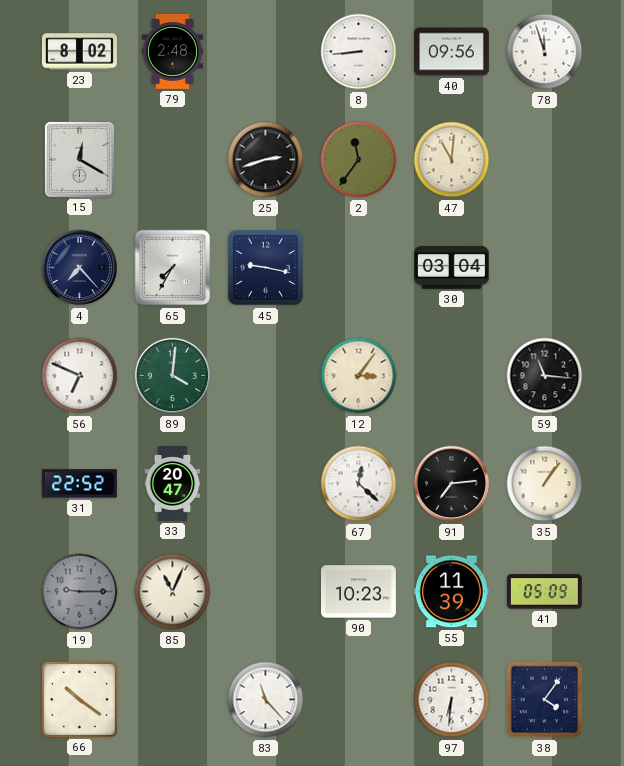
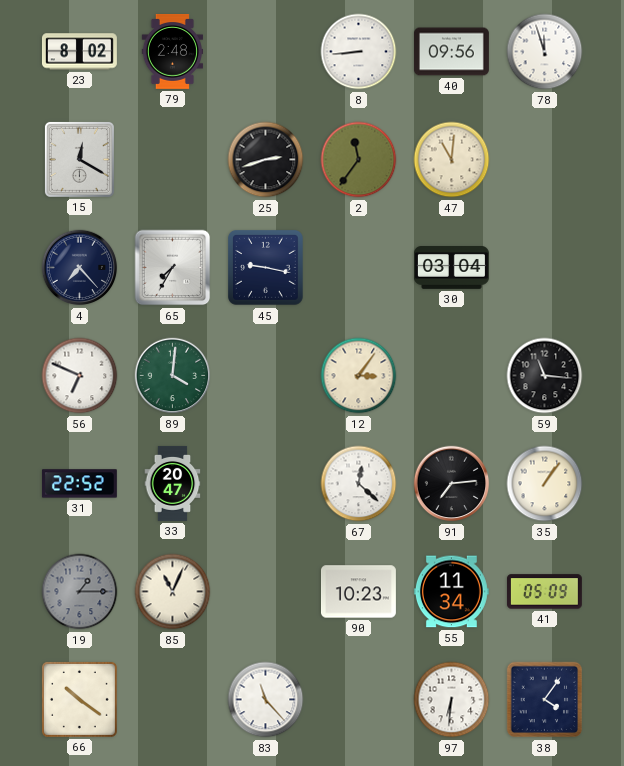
19: 9:15 -> 1:15
55: 11:39 -> 11:34
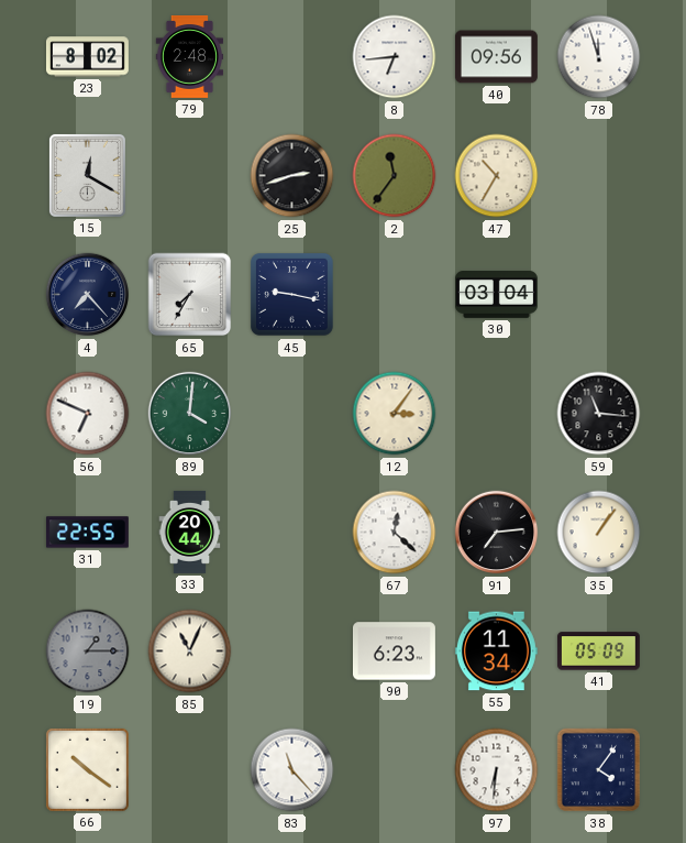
8: 8:44 -> 6:44
47: 11:01 -> 10:35
31: 22:52 -> 22:55
33: 20:47 -> 20:44
90: 10:23 -> 6:23
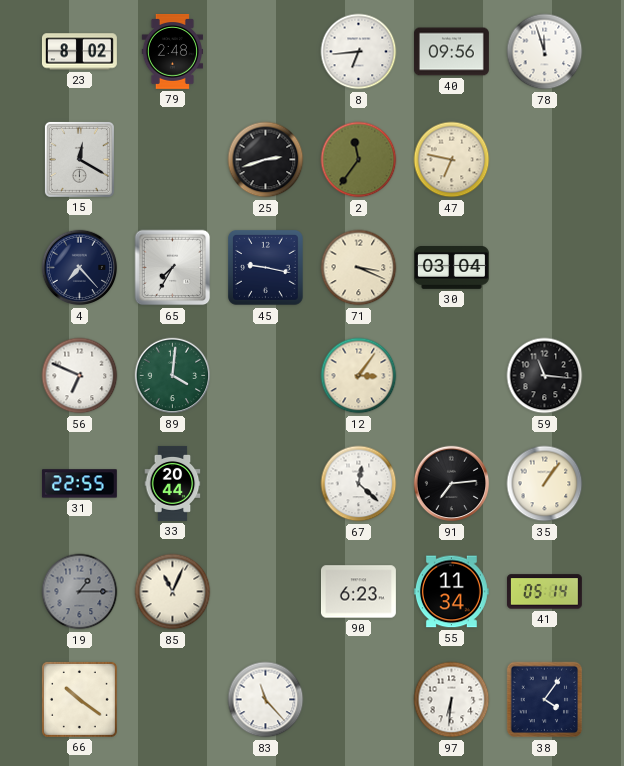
47: 10:35 -> 6:47
71: none -> 3:19
41: 05:09 -> 05:14
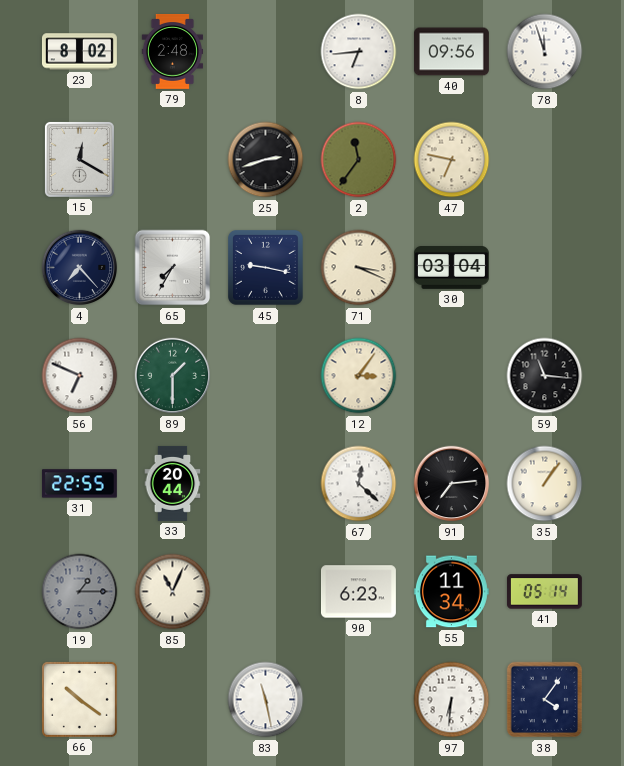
89: 4:01 -> 1:30
83: 11:23 -> 11:28
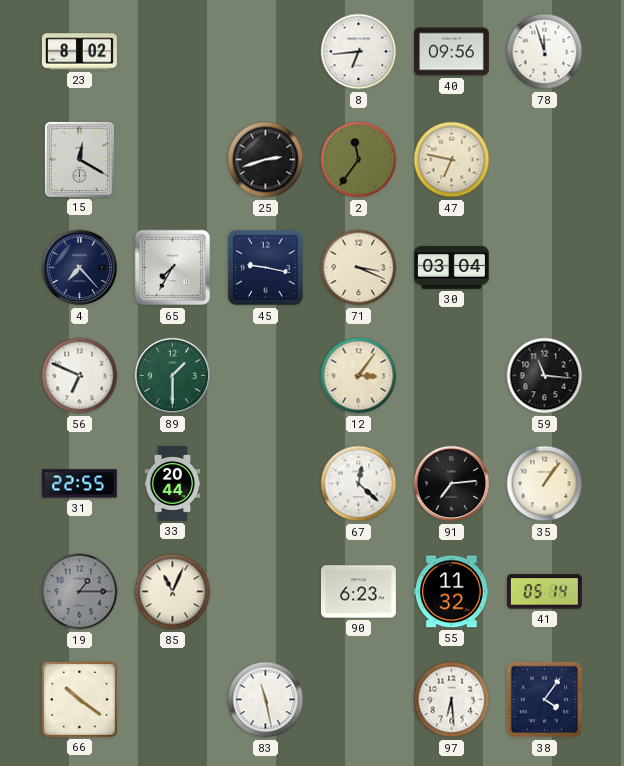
79: 2:48 -> none
55: 11:34 -> 11:32
97: 6:31 -> 6:29
